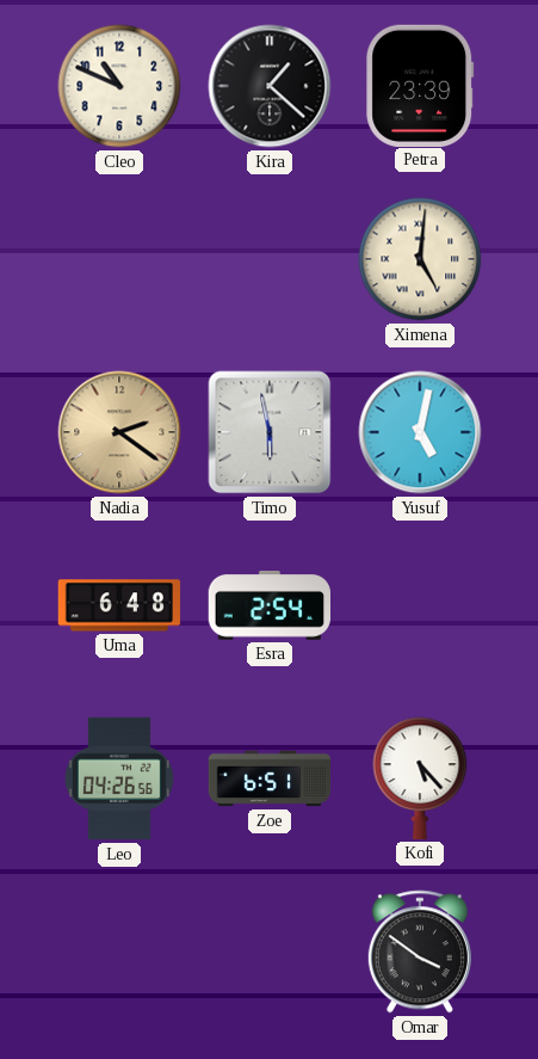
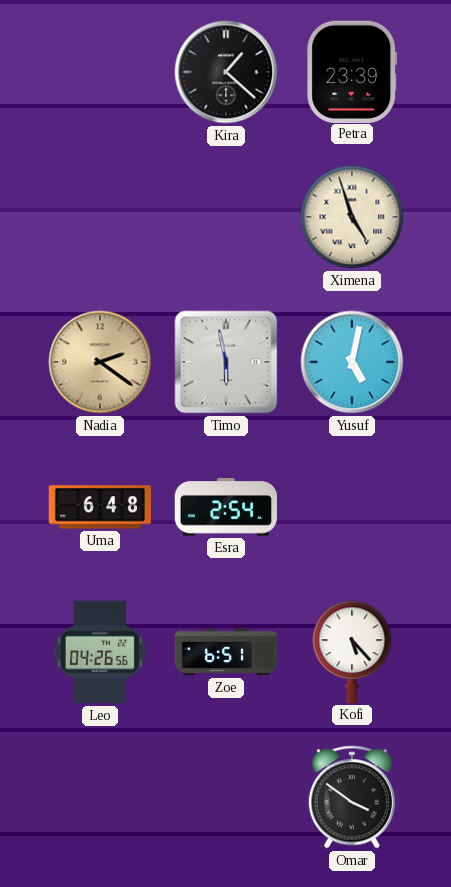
Cleo: 10:49 -> none
Ximena: 5:01 -> 4:57
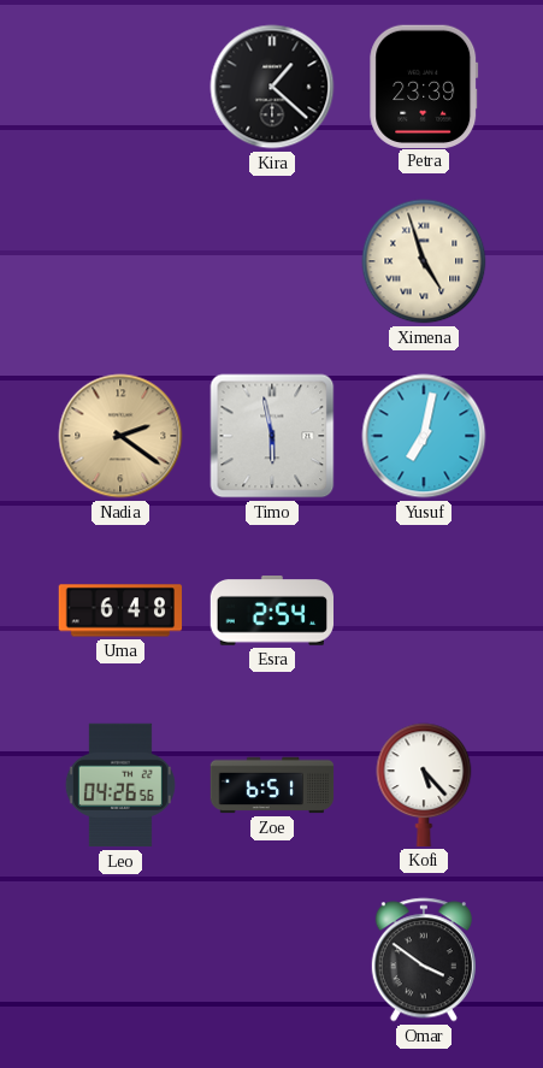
Yusuf: 5:02 -> 7:02
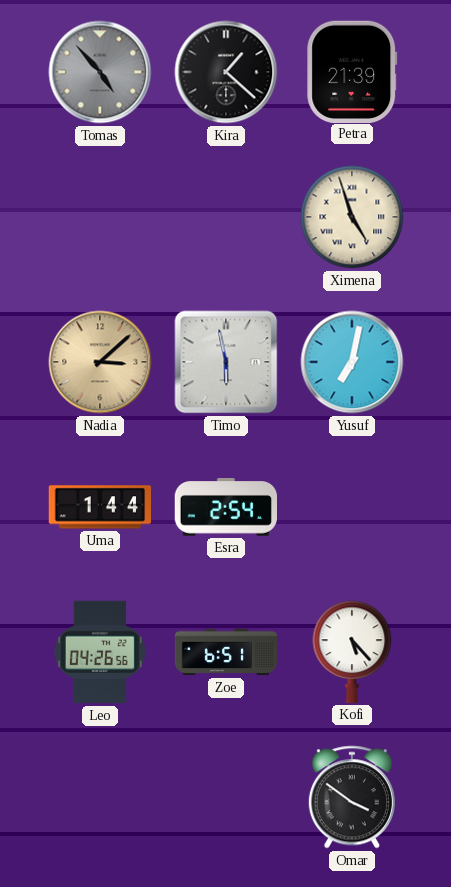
Tomas: none -> 4:53
Petra: 23:39 -> 21:39
Nadia: 2:21 -> 3:08
Uma: 6:48 -> 1:44
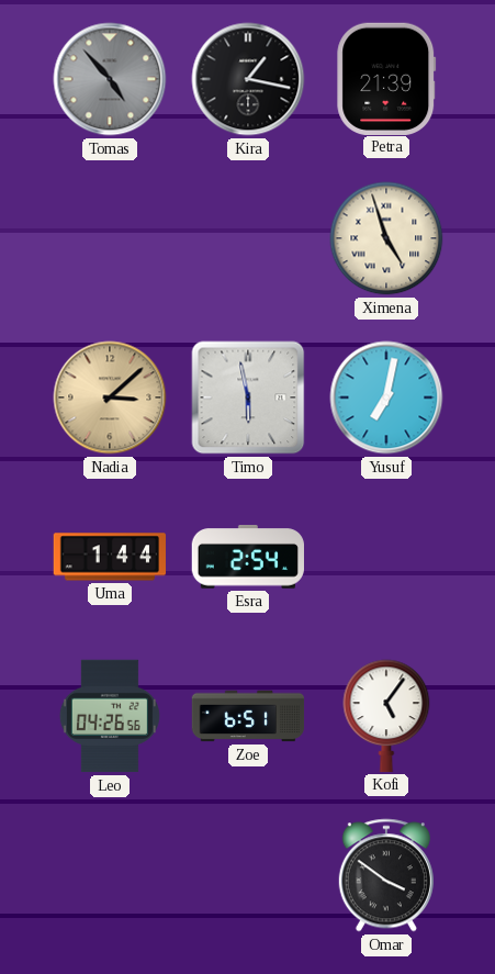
Kira: 1:22 -> 1:17
Kofi: 5:23 -> 5:06
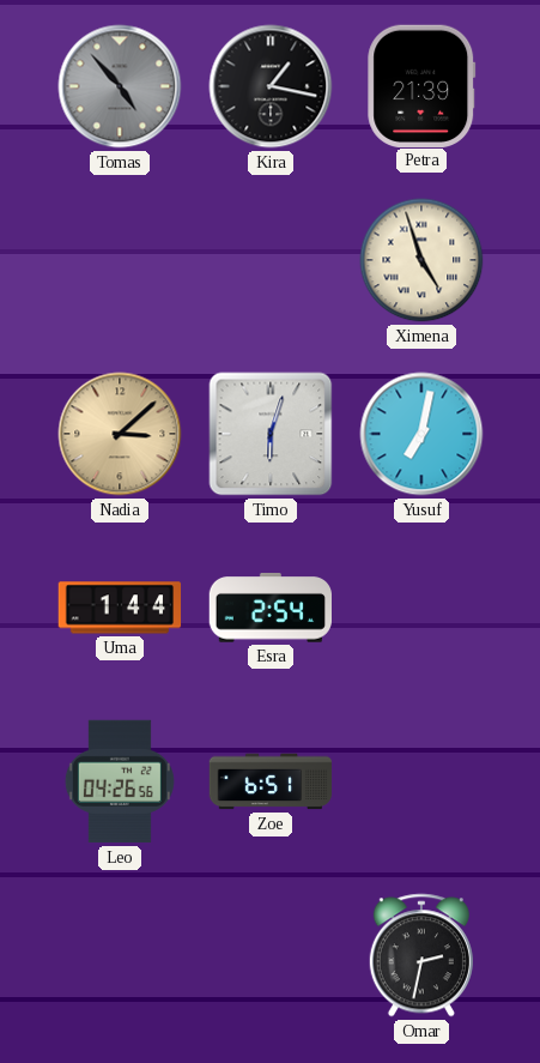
Timo: 5:58 -> 6:03
Kofi: 5:06 -> none
Omar: 3:51 -> 2:32
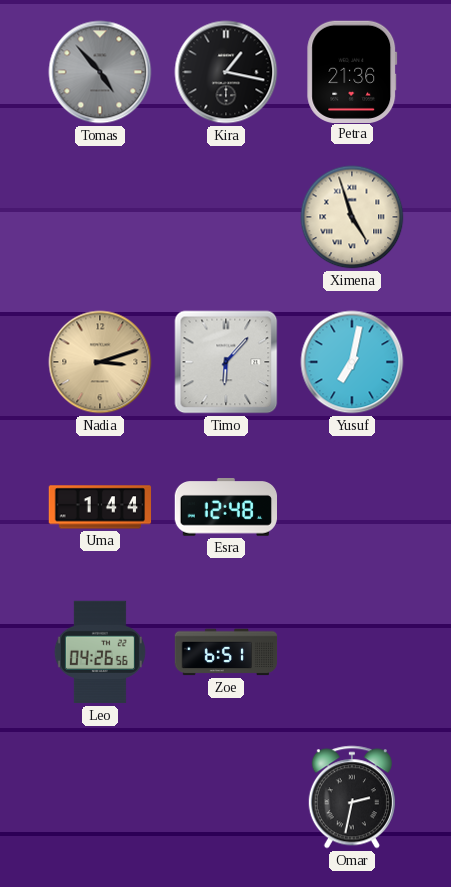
Petra: 21:39 -> 21:36
Nadia: 3:08 -> 3:12
Timo: 6:03 -> 6:07
Esra: 2:54 -> 12:48
